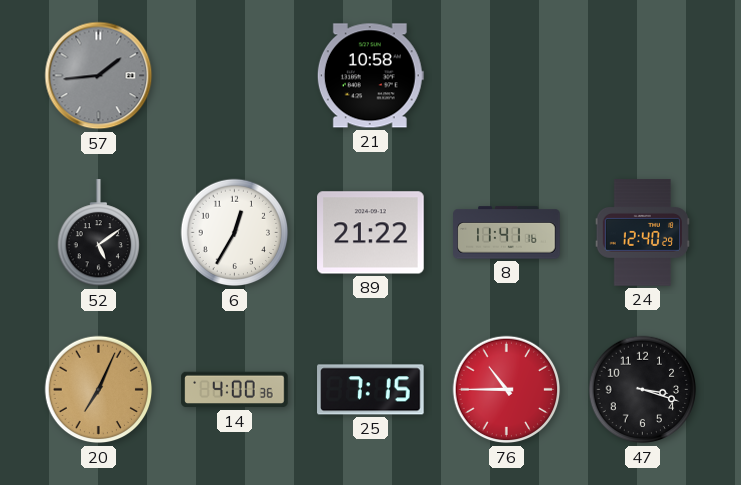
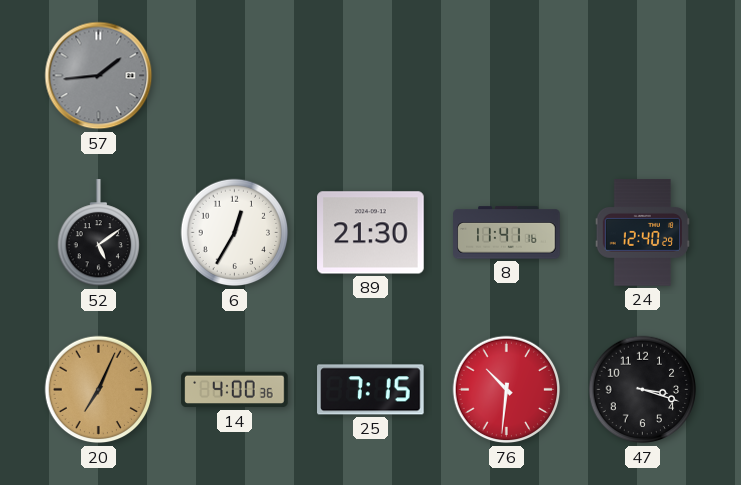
21: 10:58 -> none
89: 21:22 -> 21:30
76: 10:45 -> 10:31
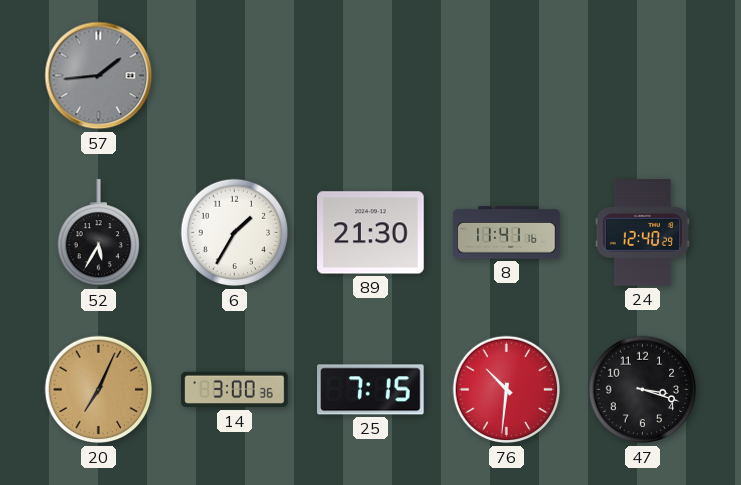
52: 5:09 -> 5:35
6: 12:35 -> 1:35
14: 4:00 -> 3:00
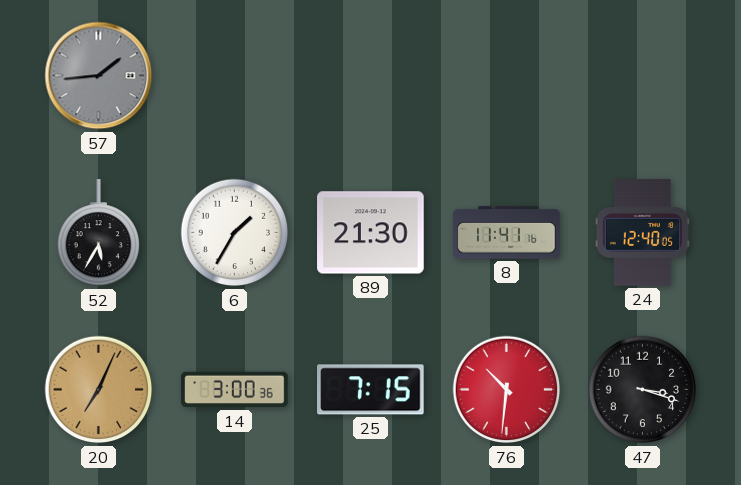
24: 12:40:29 -> 12:40:05
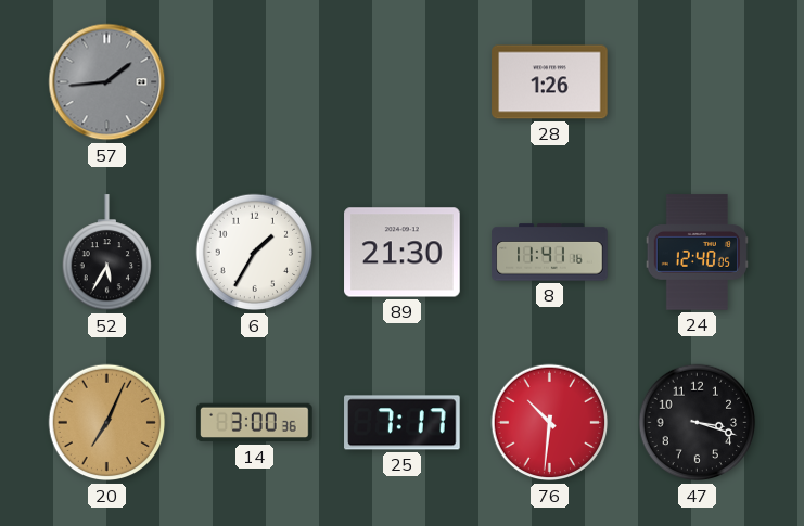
28: none -> 1:26
25: 7:15 -> 7:17
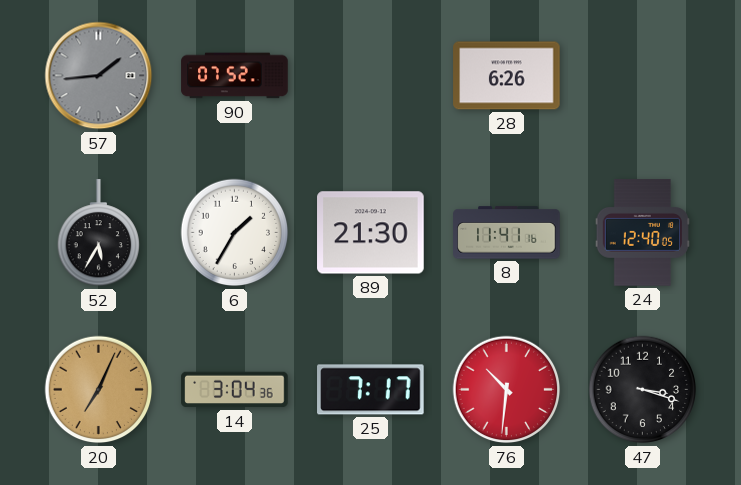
90: none -> 07:52
28: 1:26 -> 6:26
14: 3:00 -> 3:04
